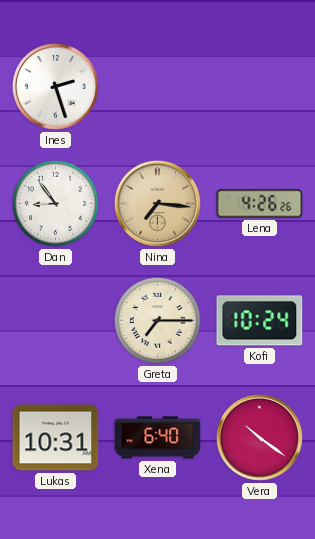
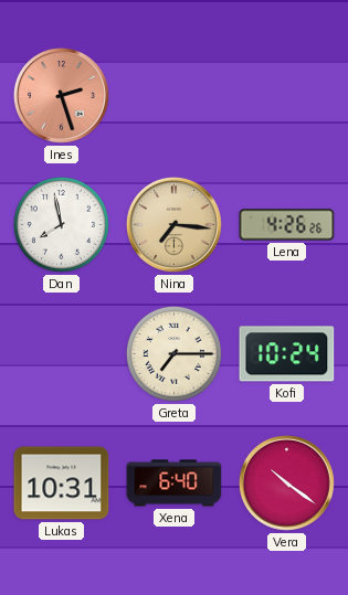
Ines dial: white -> salmon
Dan: 8:54 -> 7:58
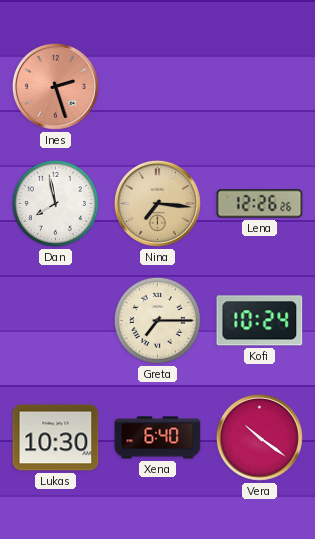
Lena: 4:26 -> 12:26
Lukas: 10:31 -> 10:30
